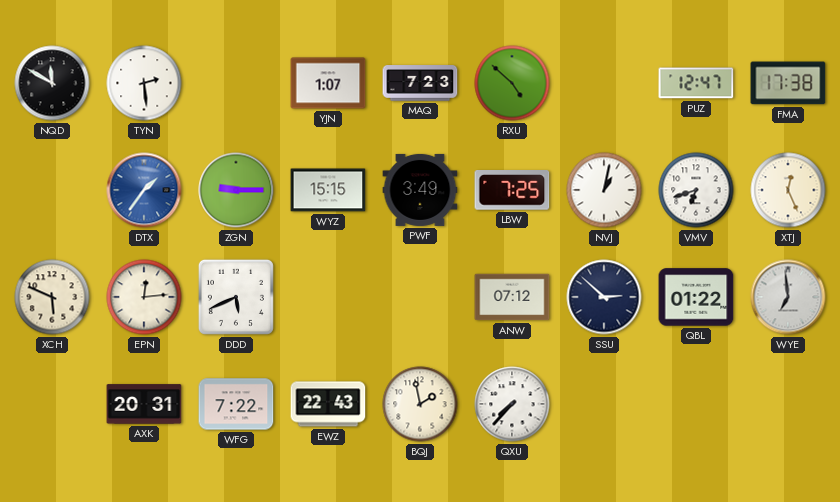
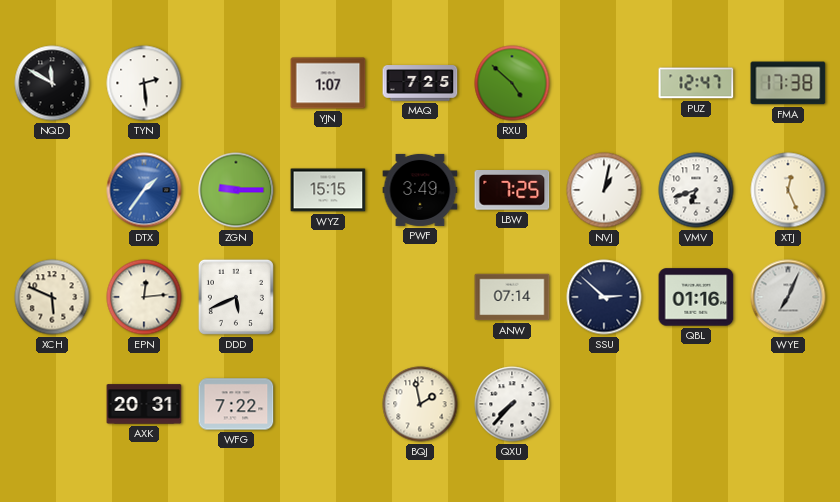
MAQ: 7:23 -> 7:25
ANW: 07:12 -> 07:14
QBL: 01:22 -> 01:16
WYE: 6:59 -> 7:04
EWZ: 22:43 -> none
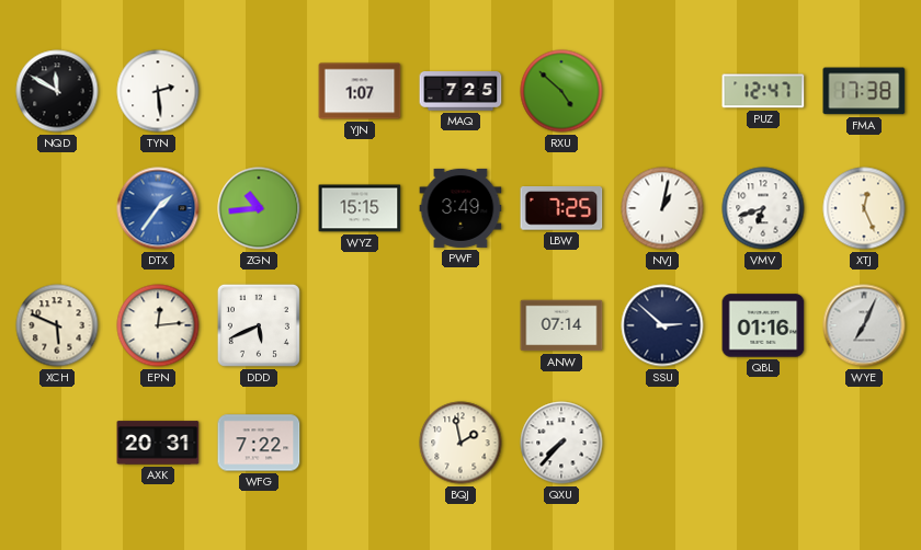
ZGN: 9:15 -> 10:44
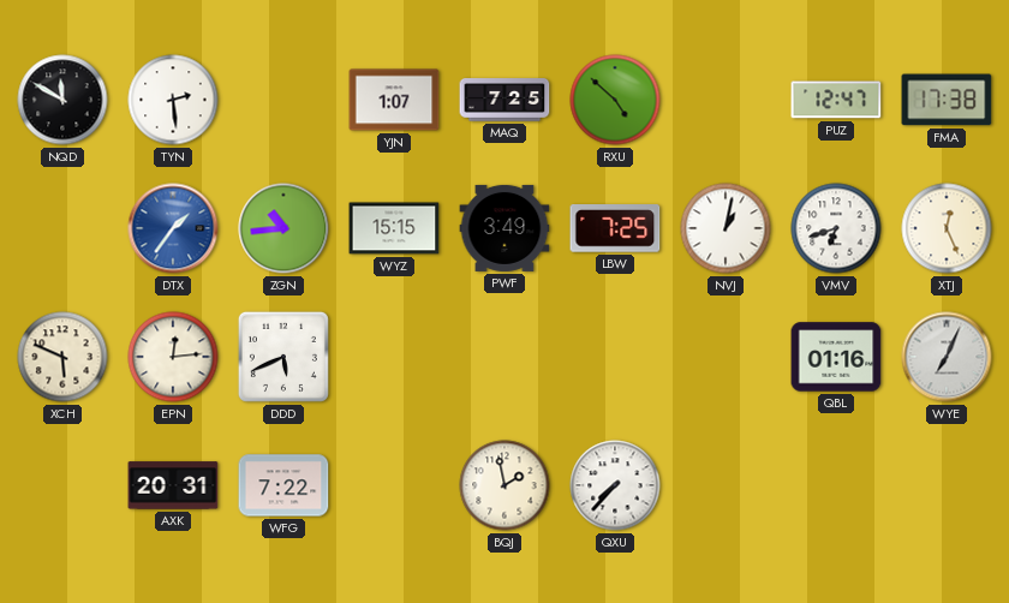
ANW: 07:14 -> none
SSU: 2:52 -> none
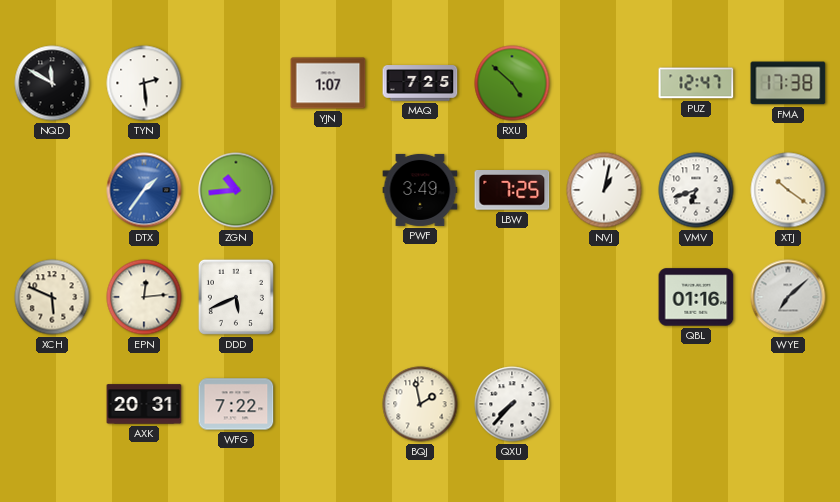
WYZ: 15:15 -> none
XTJ: 12:26 -> 10:21
WYE: 7:04 -> 7:08
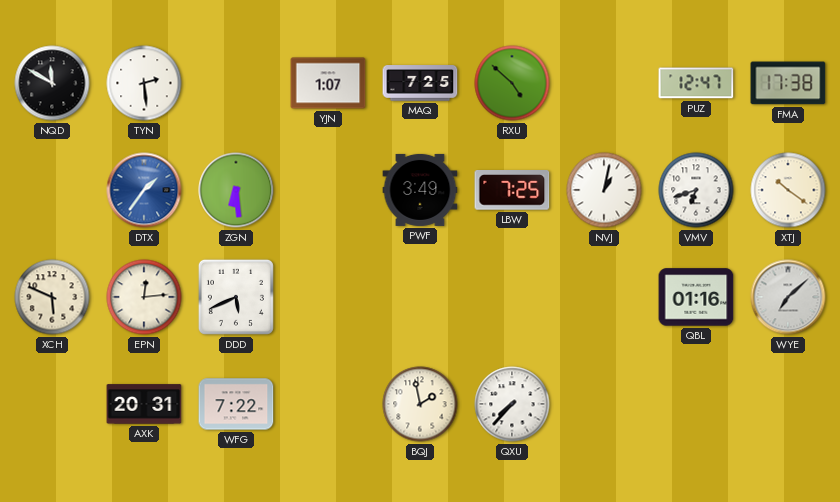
ZGN: 10:44 -> 6:29
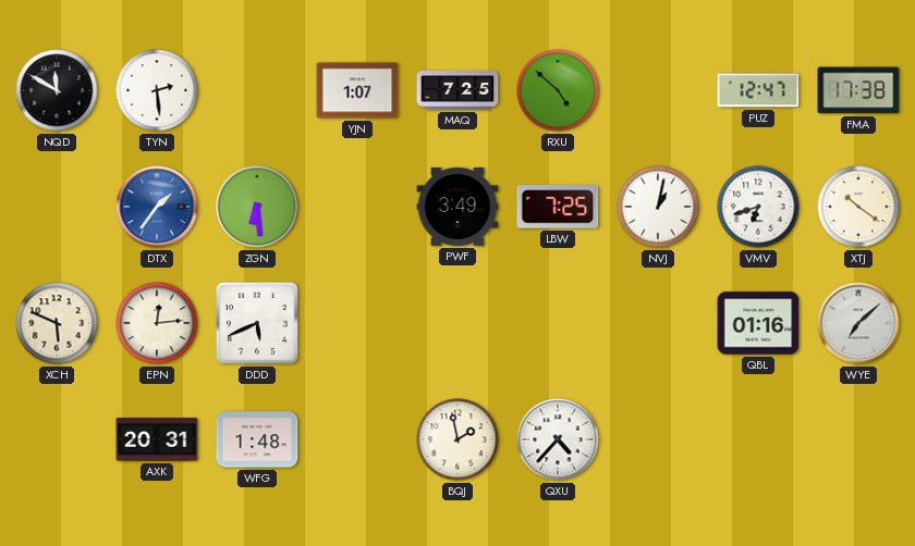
WFG: 7:22 -> 1:48
QXU: 7:37 -> 4:37
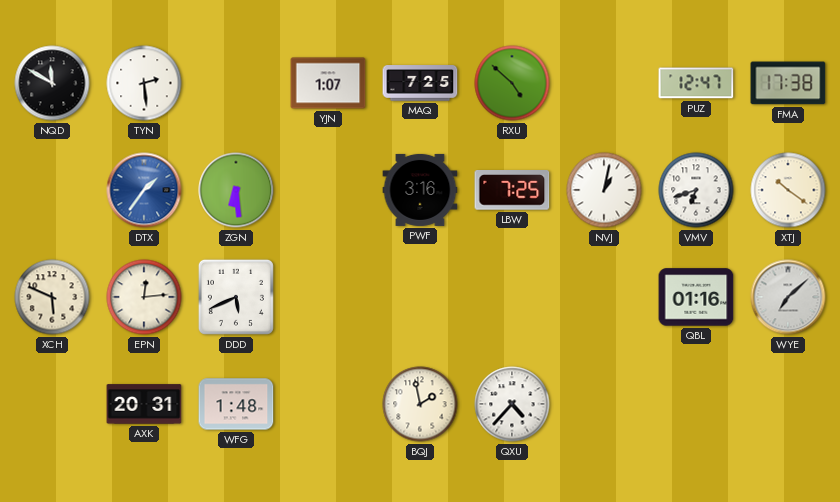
PWF: 3:49 -> 3:16
